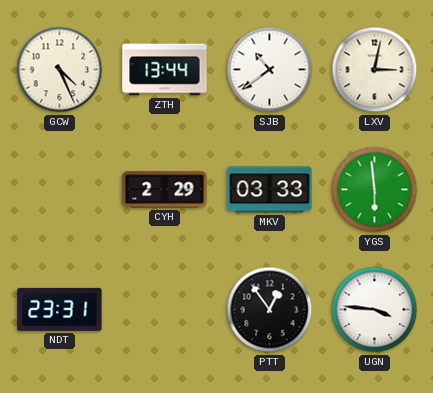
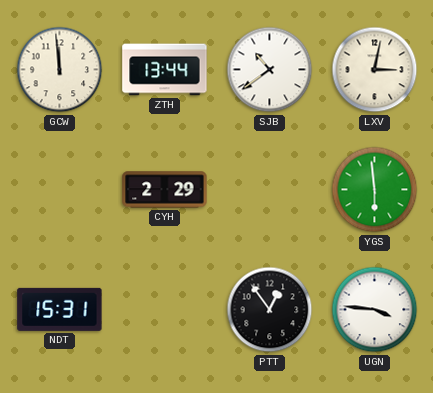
GCW: 4:26 -> 11:59
MKV: 03:33 -> none
NDT: 23:31 -> 15:31
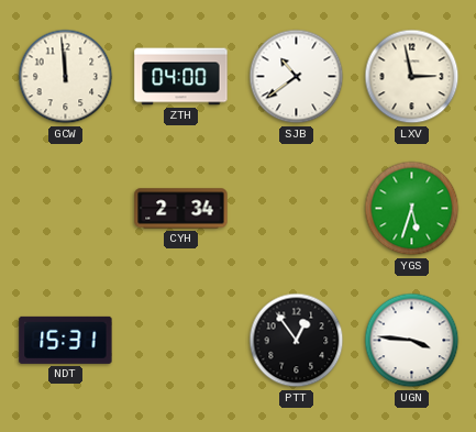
ZTH: 13:44 -> 04:00
LXV: 3:02 -> 2:58
CYH: 2:29 -> 2:34
YGS: 5:59 -> 5:33
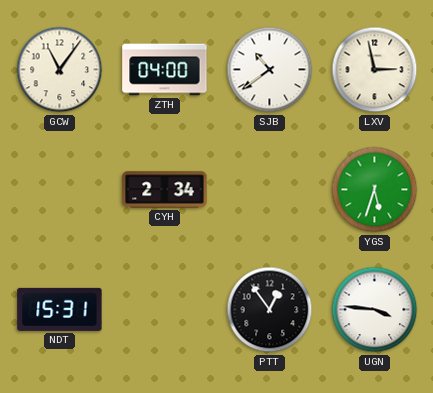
GCW: 11:59 -> 11:06
